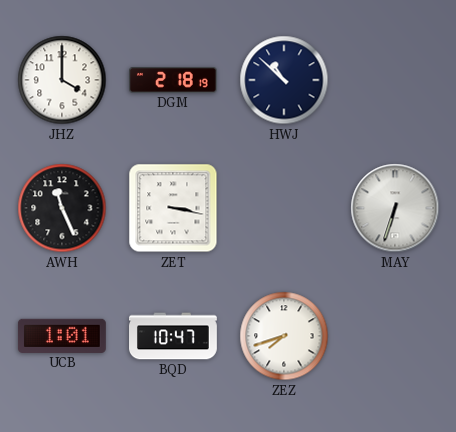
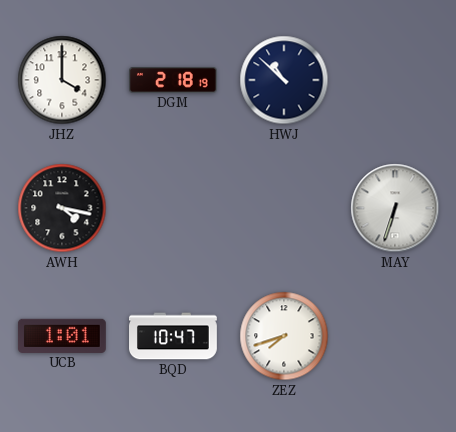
AWH: 11:26 -> 4:17
ZET: 3:17 -> none
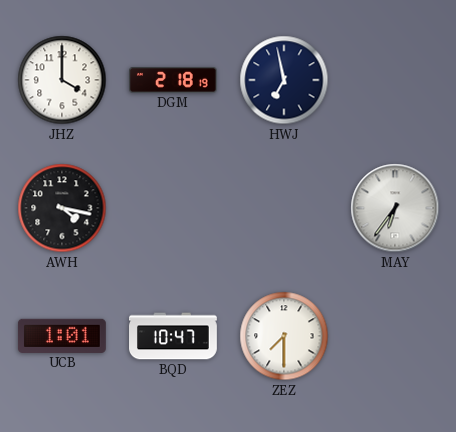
HWJ: 10:52 -> 6:58
MAY: 6:33 -> 6:36
ZEZ: 7:42 -> 7:30
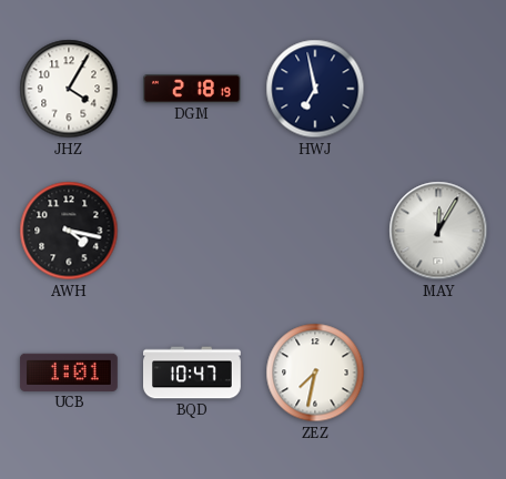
JHZ: 4:00 -> 4:05
MAY: 6:36 -> 12:05
ZEZ: 7:30 -> 7:32
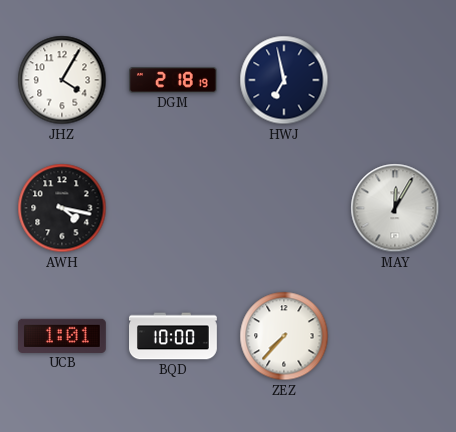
BQD: 10:47 -> 10:00
ZEZ: 7:32 -> 7:37
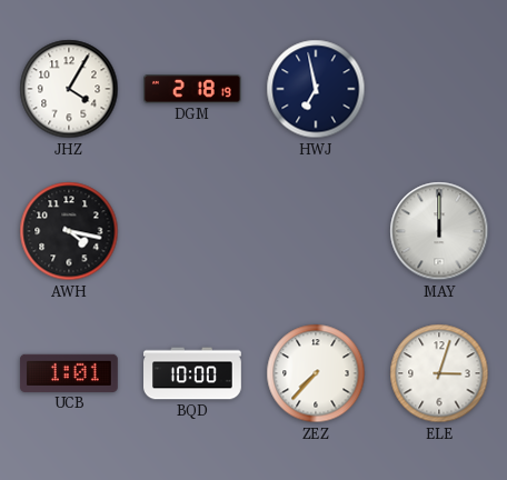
MAY: 12:05 -> 12:00
ELE: none -> 3:03
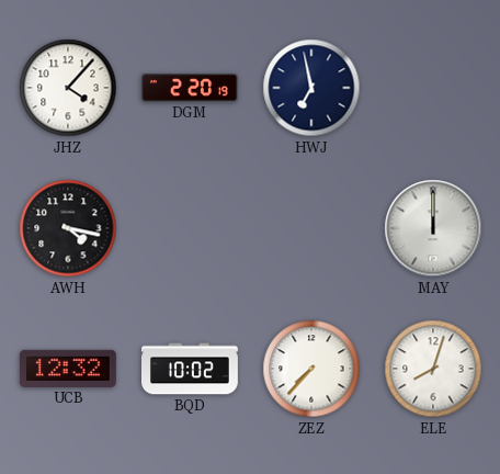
JHZ: 4:05 -> 4:07
DGM: 2:18 -> 2:20
UCB: 1:01 -> 12:32
BQD: 10:00 -> 10:02
ELE: 3:03 -> 8:03
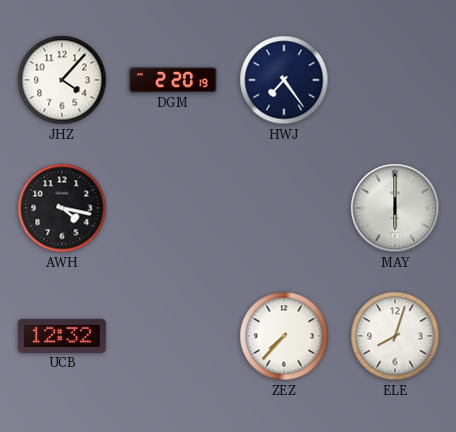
HWJ: 6:58 -> 7:24
MAY: 12:00 -> 6:00
BQD: 10:02 -> none
